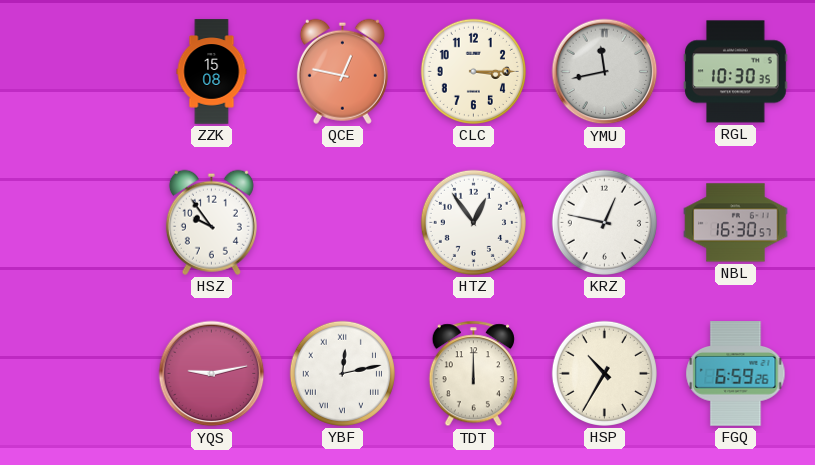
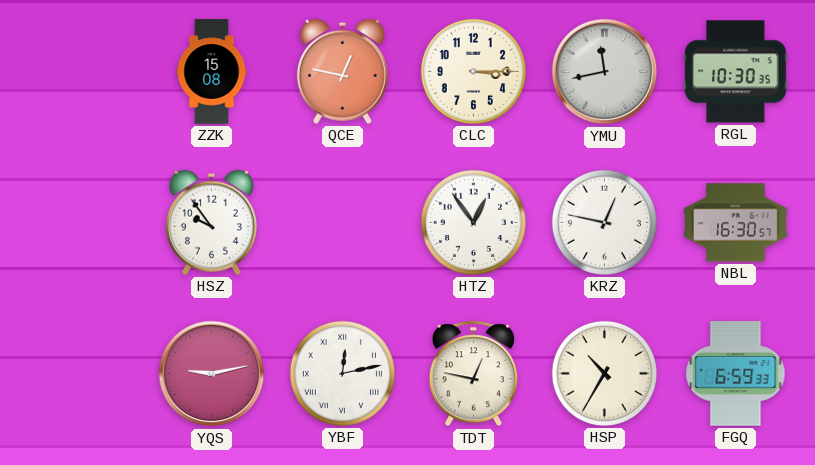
TDT: 12:00 -> 12:47
FGQ: 6:59:26 -> 6:59:33
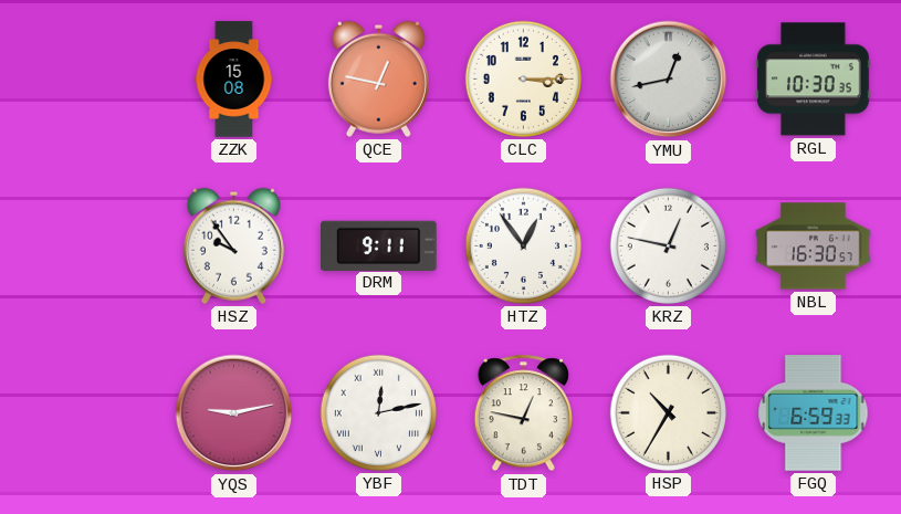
YMU: 11:43 -> 12:43
DRM: none -> 9:11
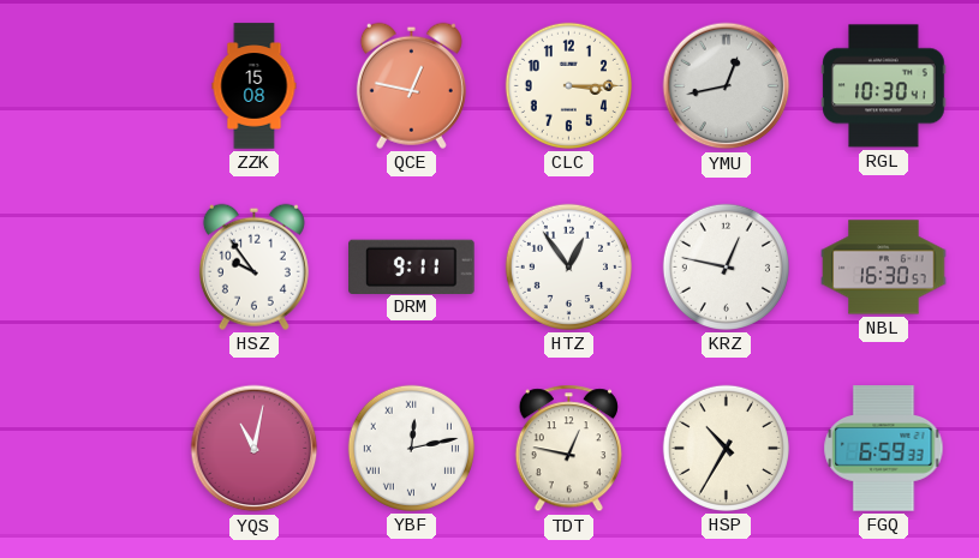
RGL: 10:30:35 -> 10:30:41
YQS: 9:13 -> 11:02
